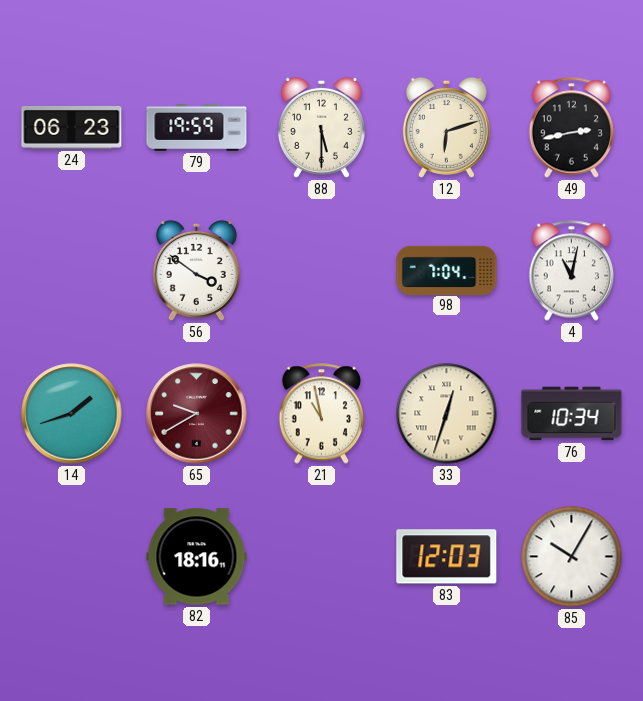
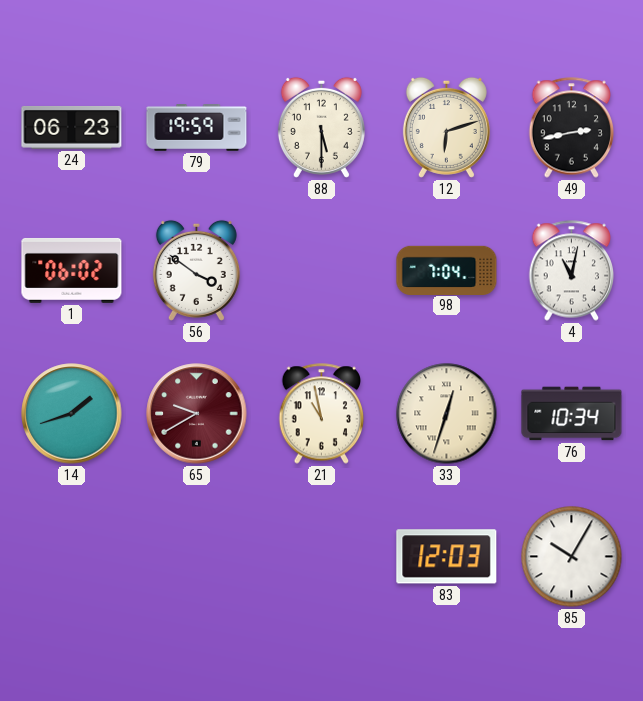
1: none -> 06:02
82: 18:16 -> none
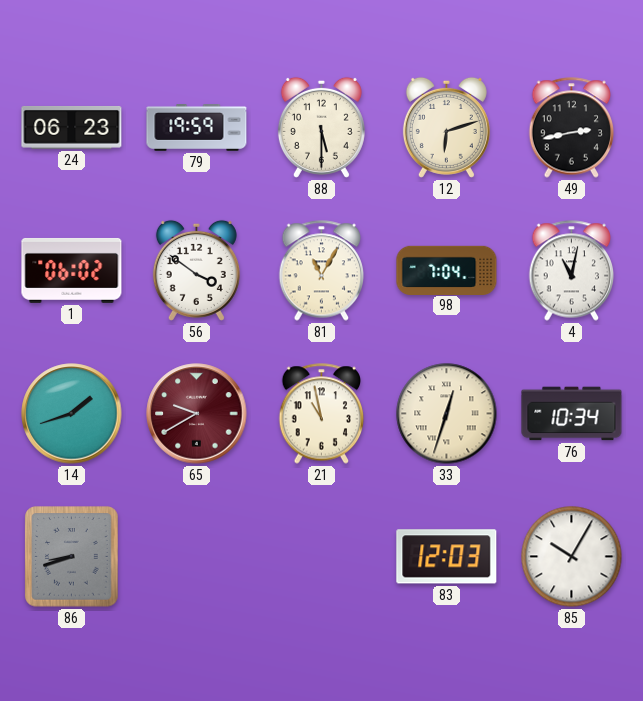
81: none -> 11:05
86: none -> 8:42
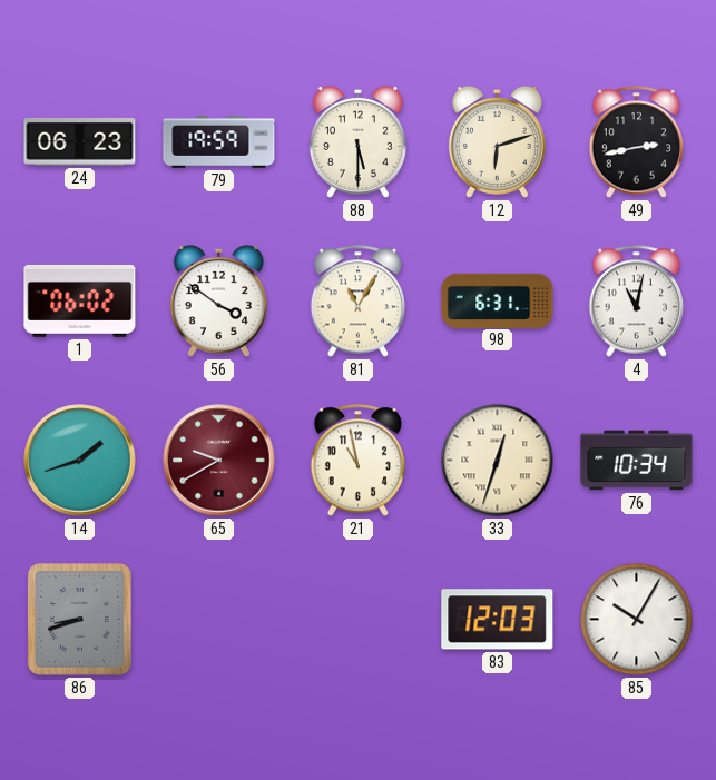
98: 7:04 -> 6:31
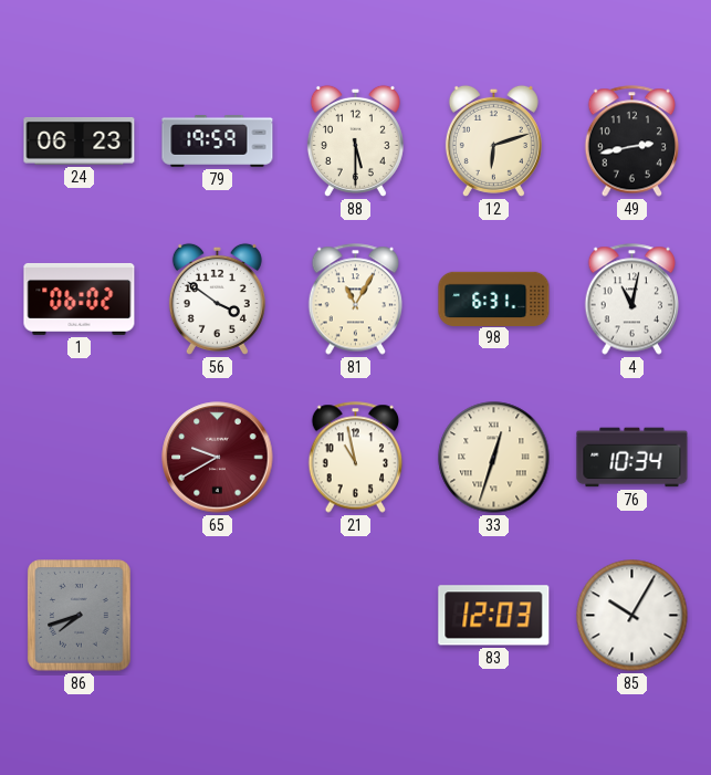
14: 1:42 -> none
86: 8:42 -> 7:42
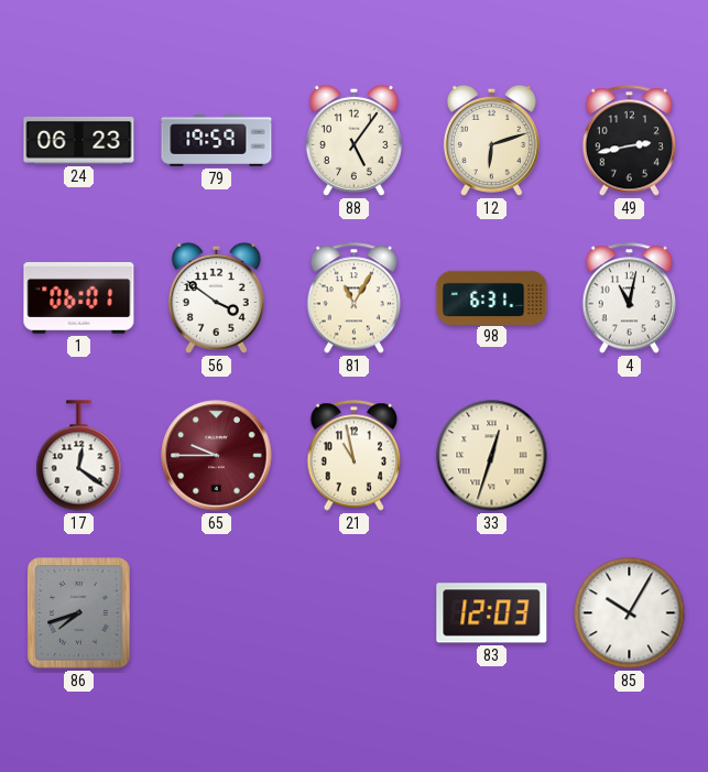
88: 5:30 -> 5:06
1: 06:02 -> 06:01
17: none -> 12:21
65: 9:40 -> 9:45
76: 10:34 -> none
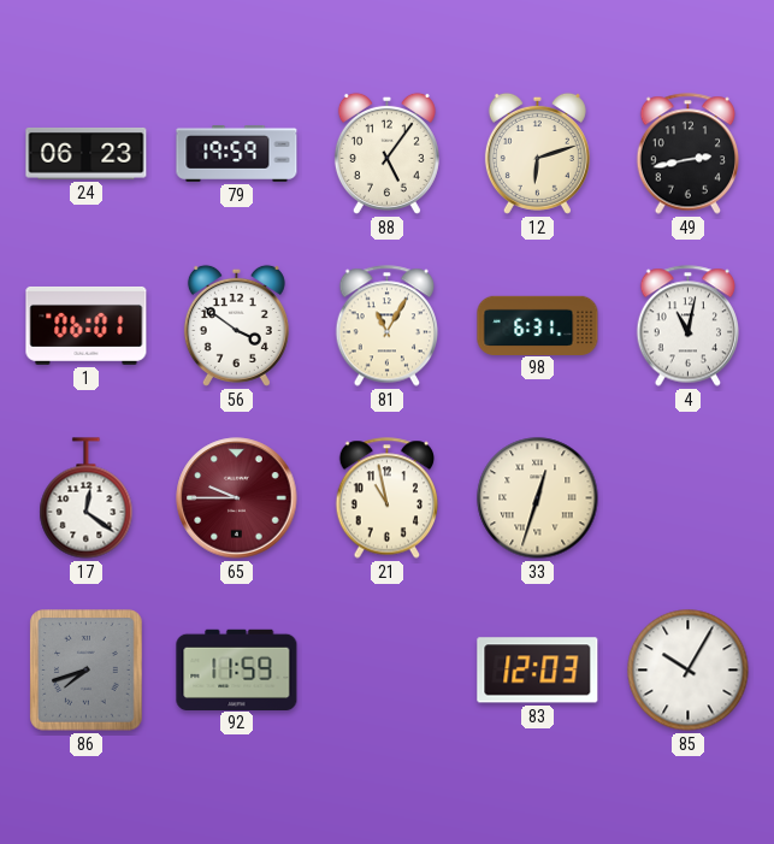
92: none -> 11:59
